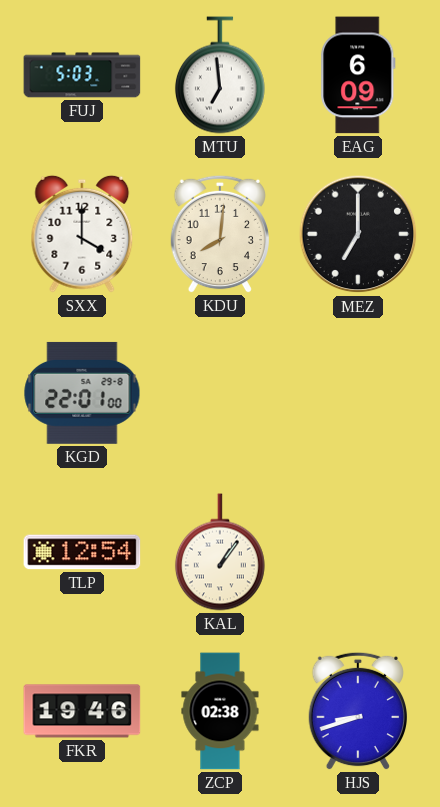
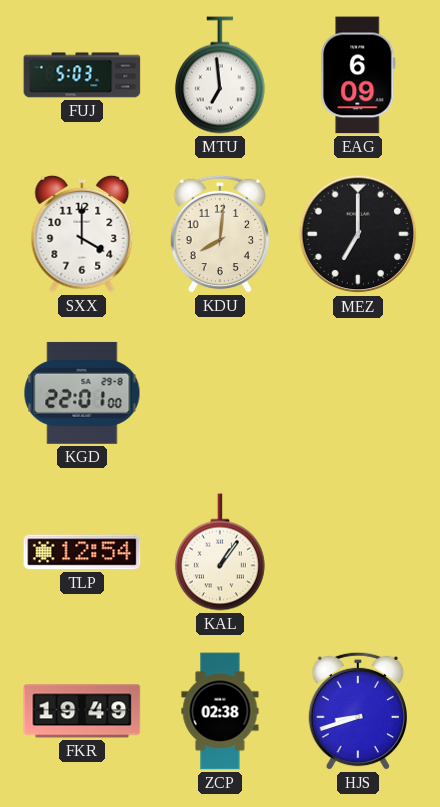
FKR: 19:46 -> 19:49
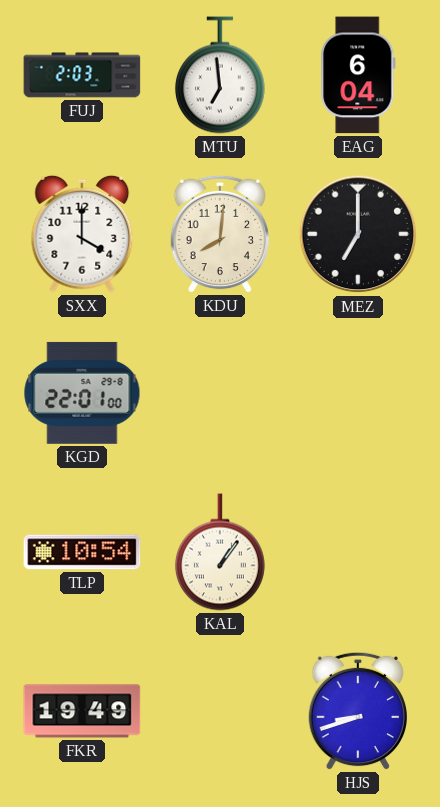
FUJ: 5:03 -> 2:03
EAG: 6:09 -> 6:04
TLP: 12:54 -> 10:54
ZCP: 02:38 -> none
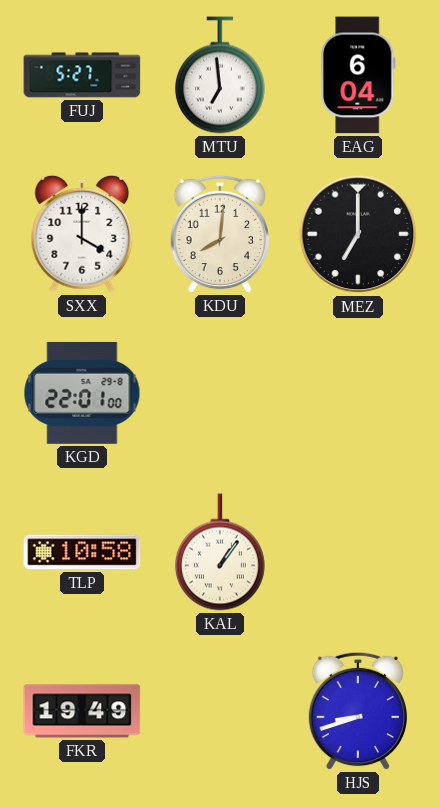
FUJ: 2:03 -> 5:27
TLP: 10:54 -> 10:58
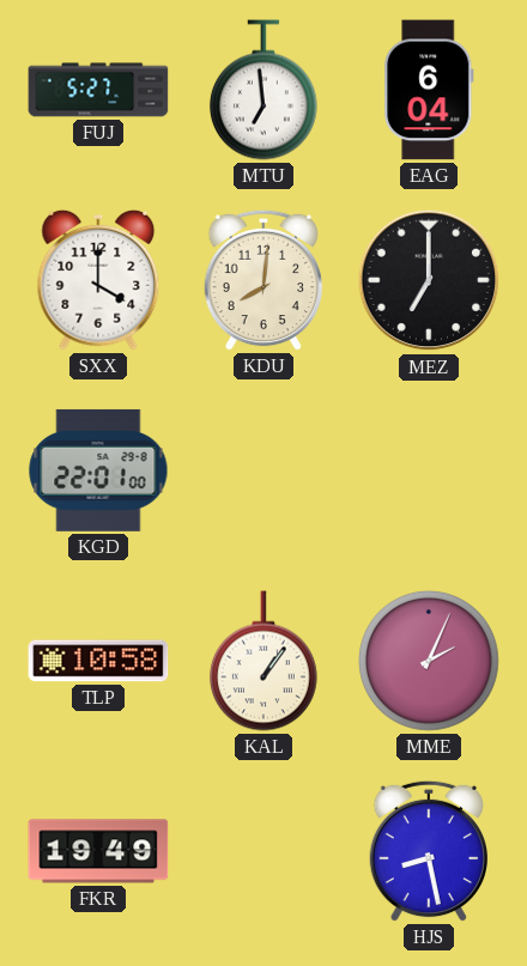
MME: none -> 2:04
HJS: 8:42 -> 8:28
